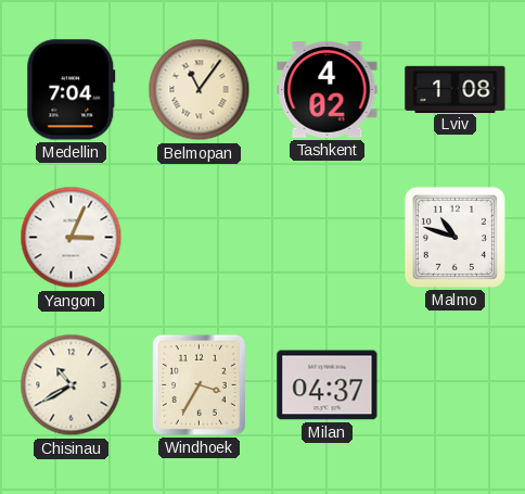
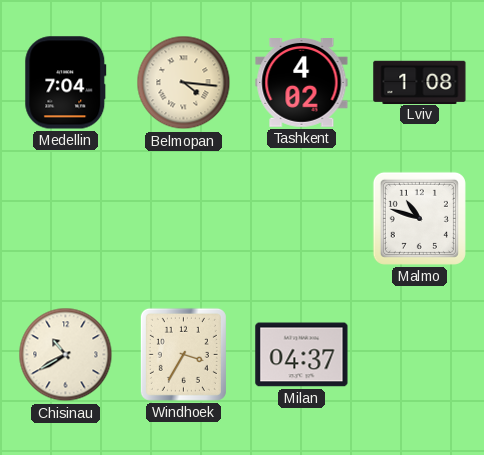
Belmopan: 11:06 -> 4:16
Yangon: 3:04 -> none
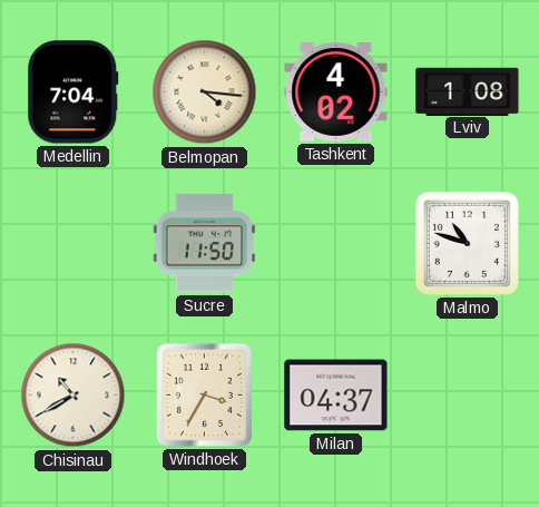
Sucre: none -> 11:50
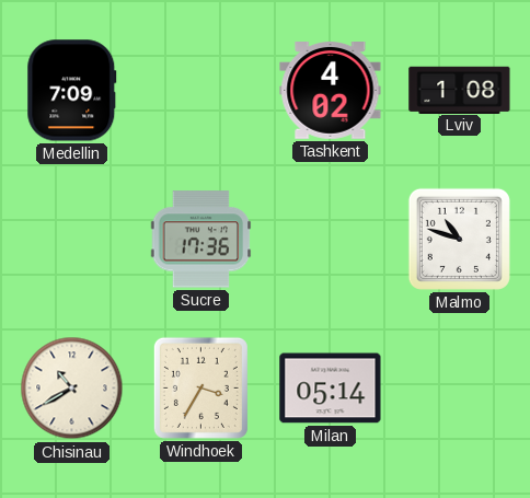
Medellin: 7:04 -> 7:09
Belmopan: 4:16 -> none
Sucre: 11:50 -> 17:36
Milan: 04:37 -> 05:14
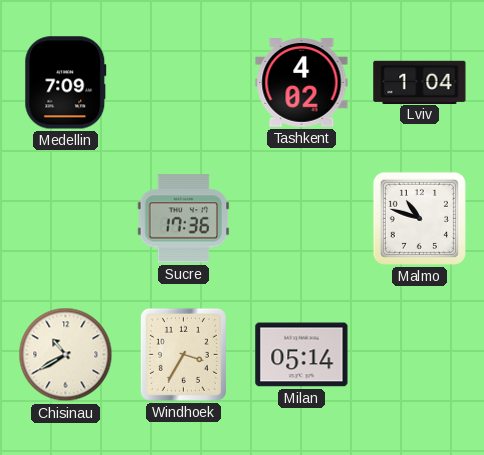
Lviv: 1:08 -> 1:04
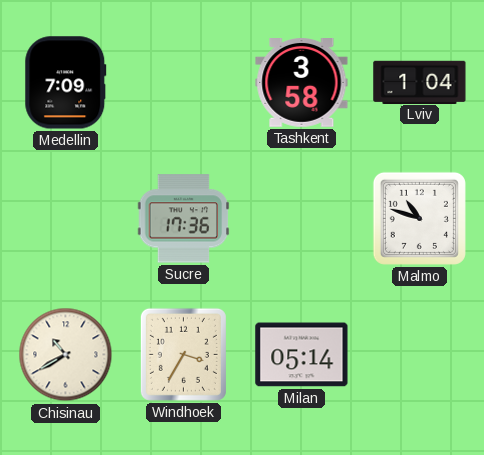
Tashkent: 4:02 -> 3:58
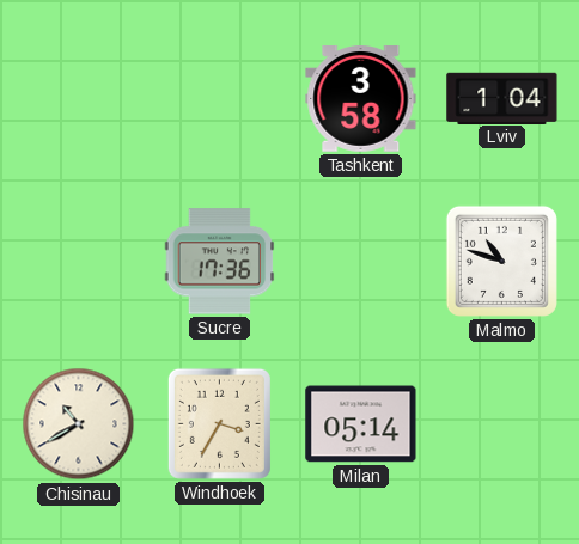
Medellin: 7:09 -> none
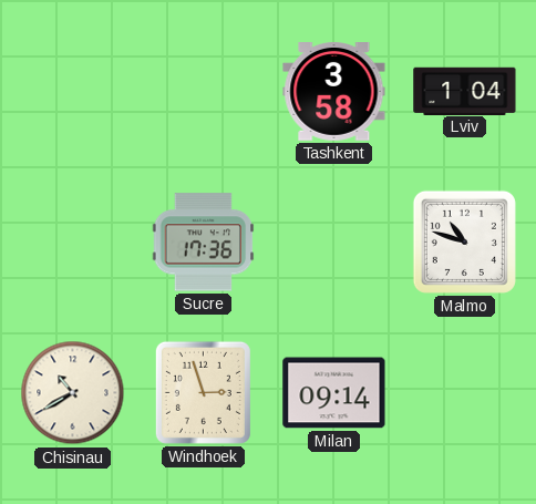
Windhoek: 3:35 -> 2:57
Milan: 05:14 -> 09:14
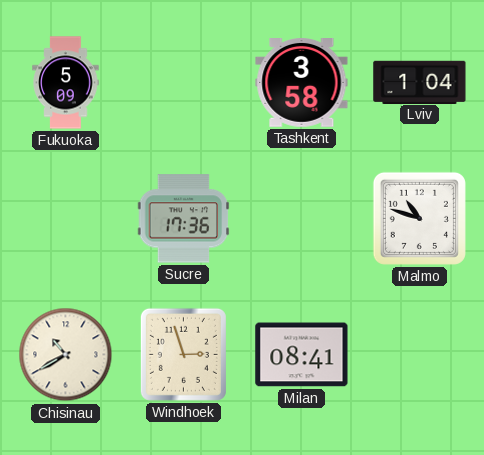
Fukuoka: none -> 5:09
Milan: 09:14 -> 08:41
